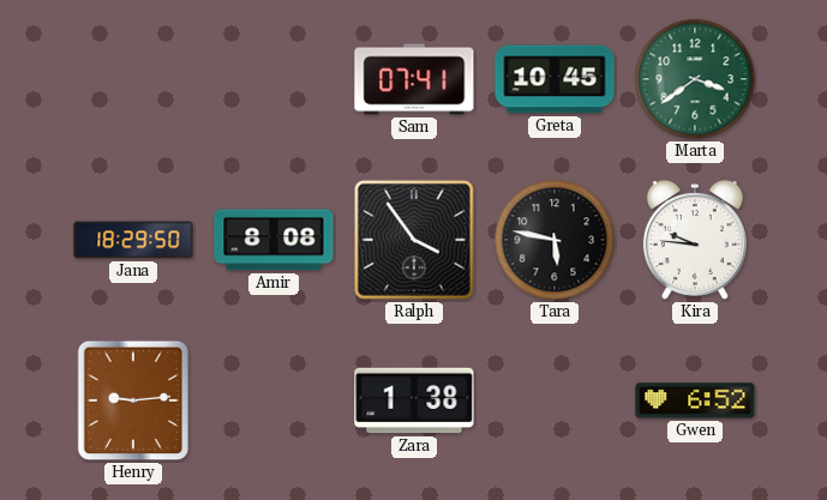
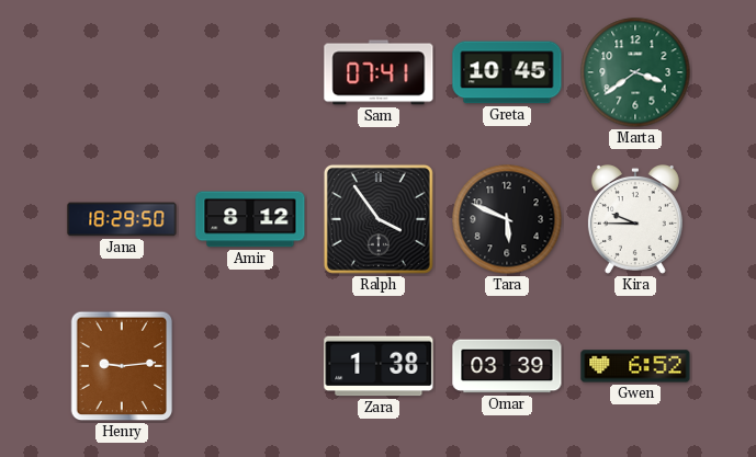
Amir: 8:08 -> 8:12
Tara: 5:47 -> 5:49
Kira: 9:46 -> 9:45
Omar: none -> 03:39
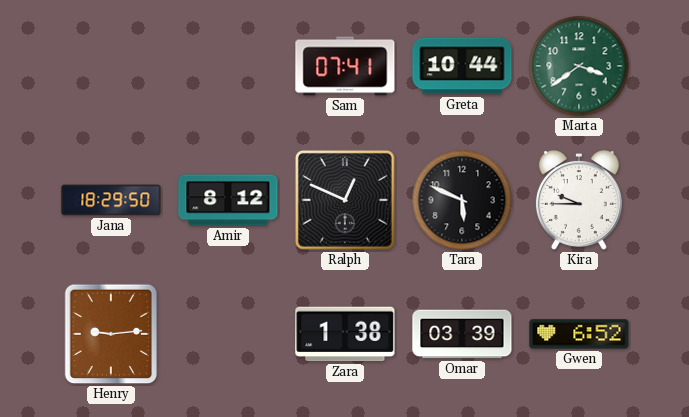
Greta: 10:45 -> 10:44
Ralph: 3:54 -> 12:49
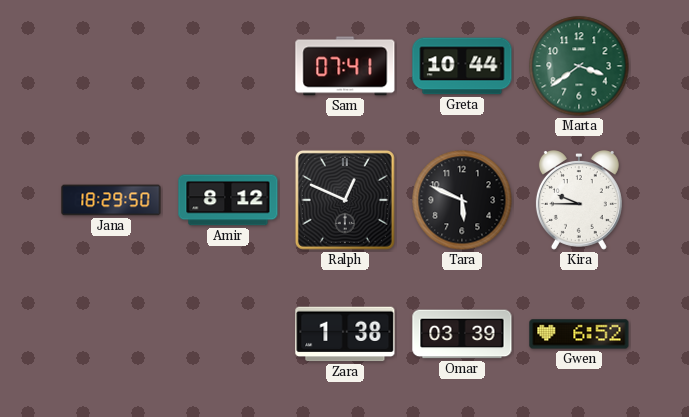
Henry: 9:14 -> none
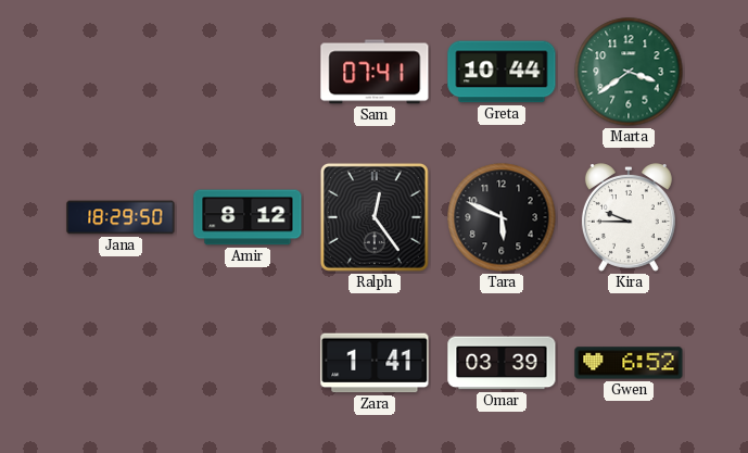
Ralph: 12:49 -> 12:24
Zara: 1:38 -> 1:41
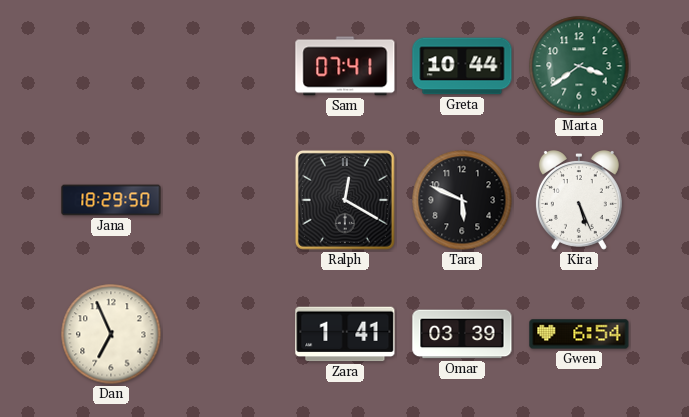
Amir: 8:12 -> none
Ralph: 12:24 -> 12:20
Kira: 9:45 -> 5:26
Dan: none -> 6:56
Gwen: 6:52 -> 6:54
